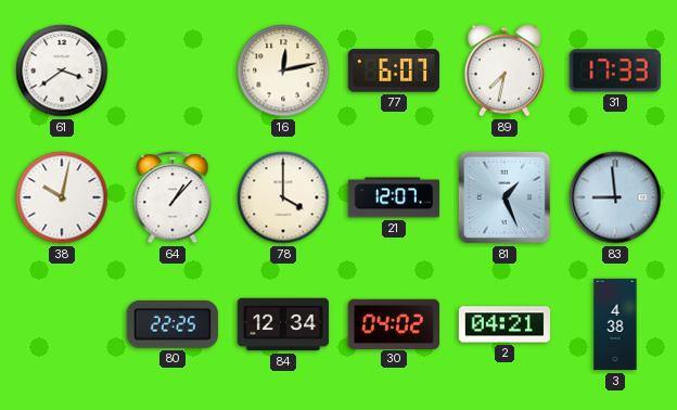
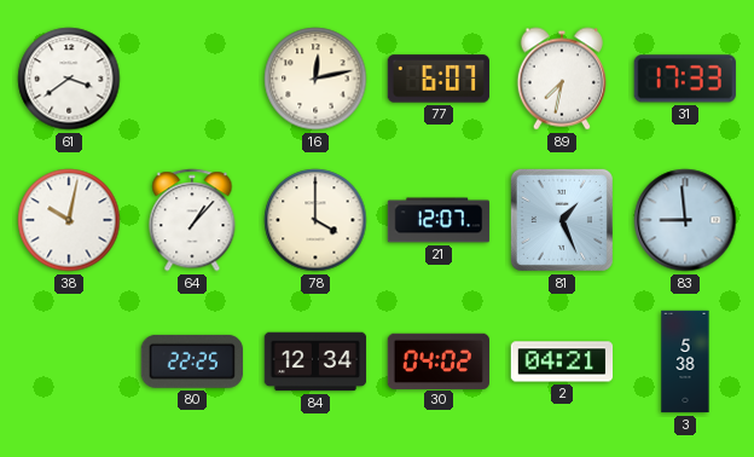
3: 4:38 -> 5:38
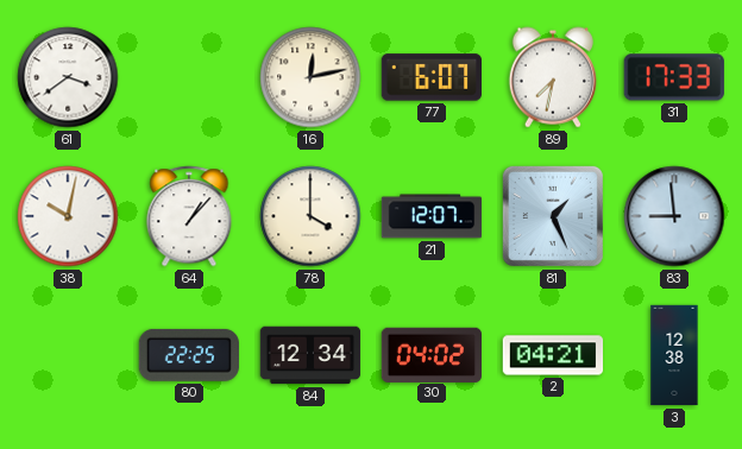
3: 5:38 -> 12:38
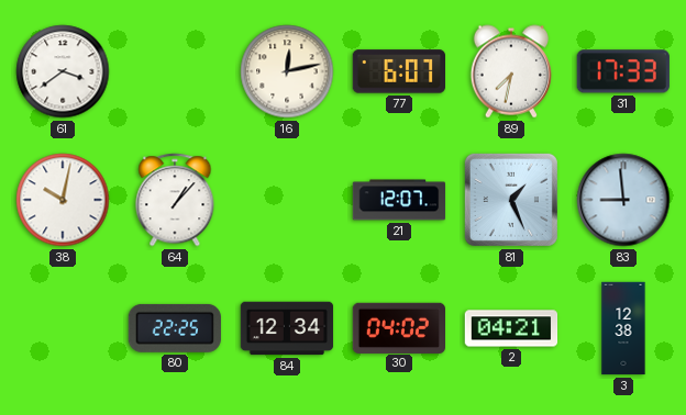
78: 4:00 -> none
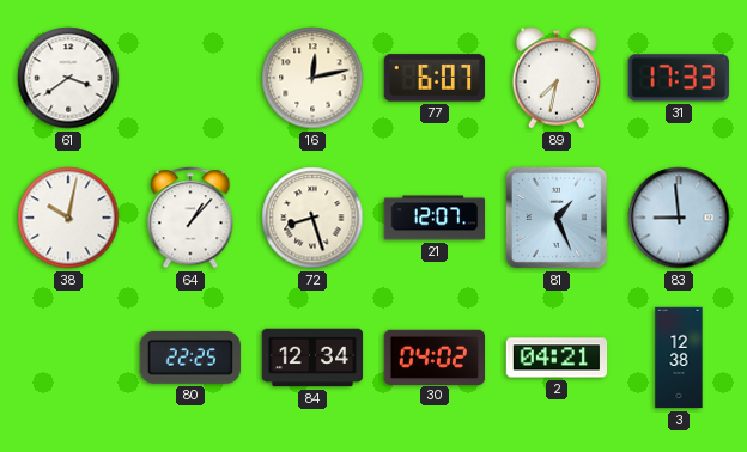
72: none -> 8:27
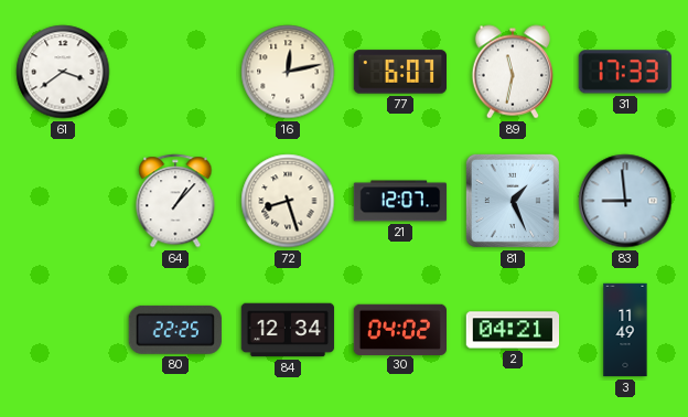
89: 7:32 -> 11:32
38: 10:02 -> none
3: 12:38 -> 11:49
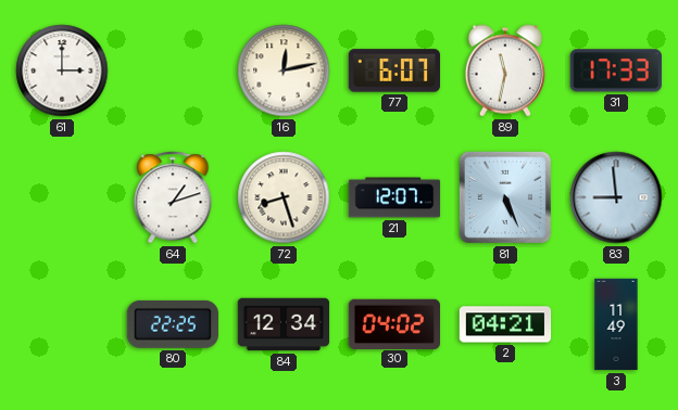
61: 3:39 -> 3:00
64: 1:07 -> 1:12
81: 1:26 -> 5:26
